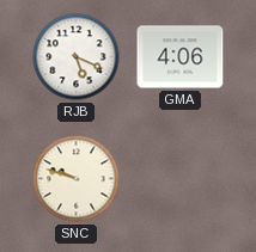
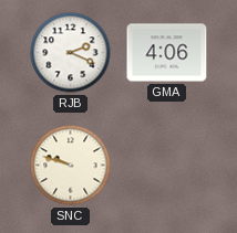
RJB: 5:19 -> 2:19
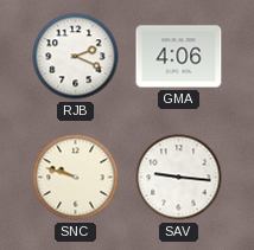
SAV: none -> 9:16
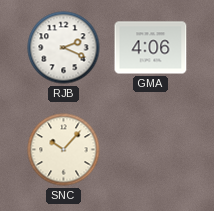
SNC: 9:48 -> 10:07
SAV: 9:16 -> none
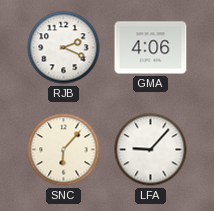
SNC: 10:07 -> 6:07
LFA: none -> 9:07
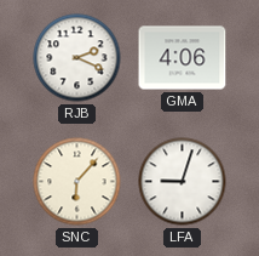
LFA: 9:07 -> 9:03
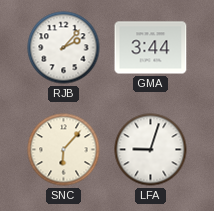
RJB: 2:19 -> 2:07
GMA: 4:06 -> 3:44
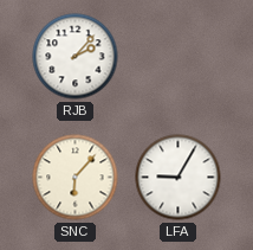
GMA: 3:44 -> none
LFA: 9:03 -> 9:05
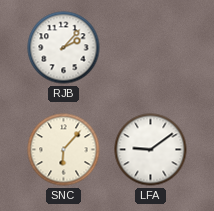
LFA: 9:05 -> 9:09
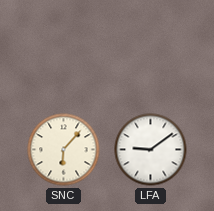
RJB: 2:07 -> none
